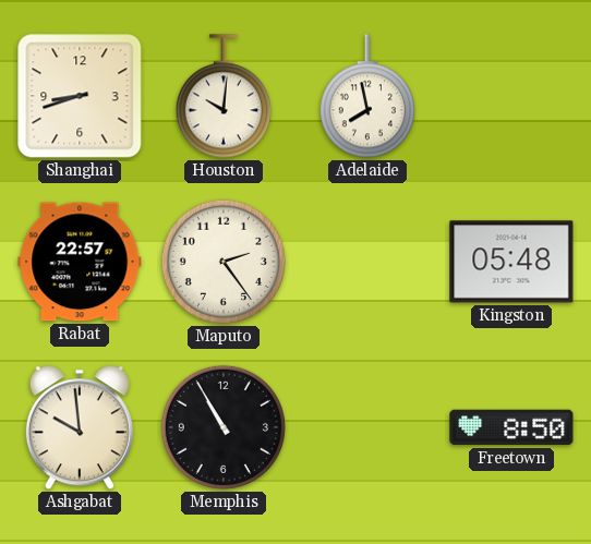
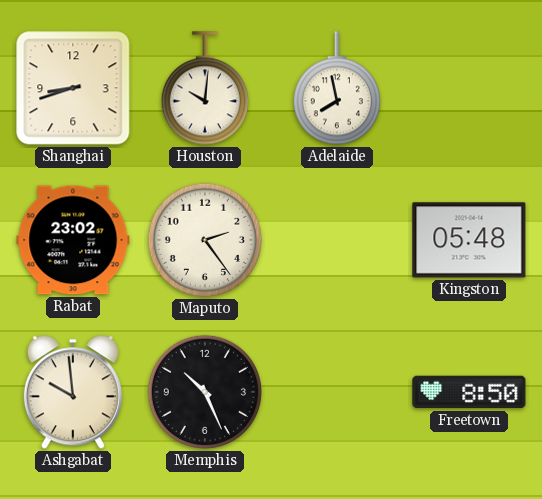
Rabat: 22:57 -> 23:02
Memphis: 10:55 -> 10:26
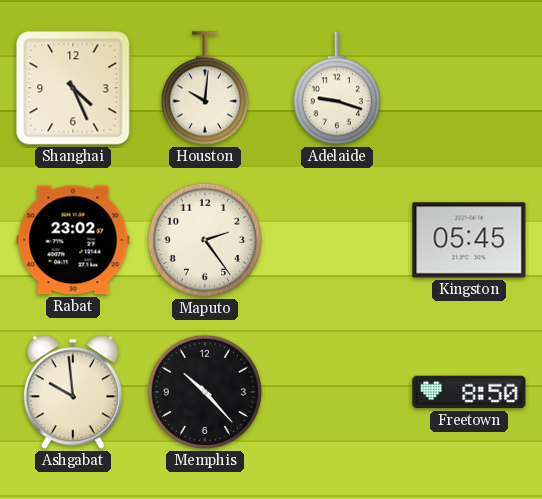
Shanghai: 8:42 -> 4:26
Adelaide: 7:58 -> 9:18
Kingston: 05:48 -> 05:45
Memphis: 10:26 -> 10:23
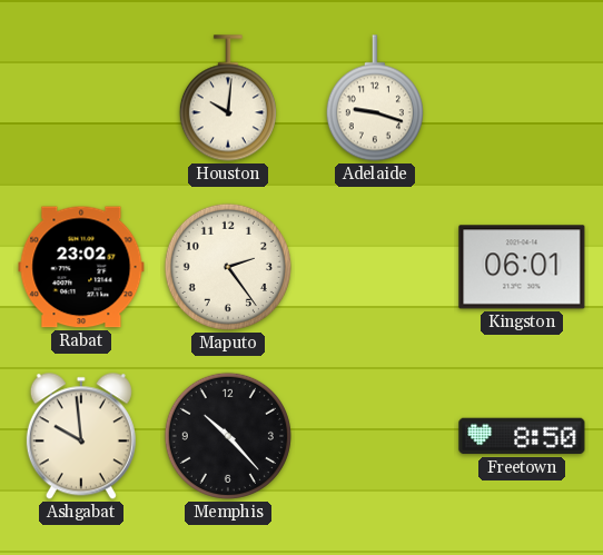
Shanghai: 4:26 -> none
Kingston: 05:45 -> 06:01
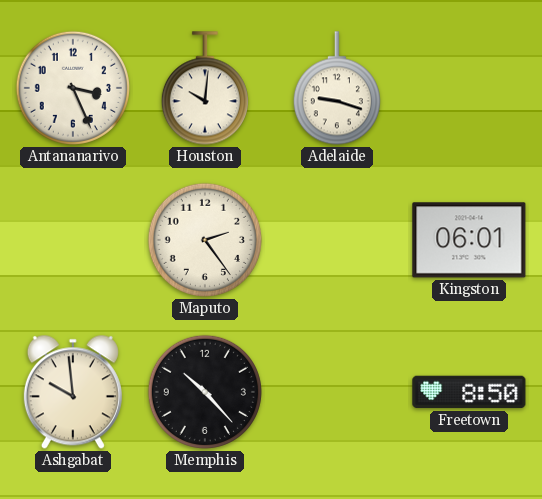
Antananarivo: none -> 3:26
Rabat: 23:02 -> none
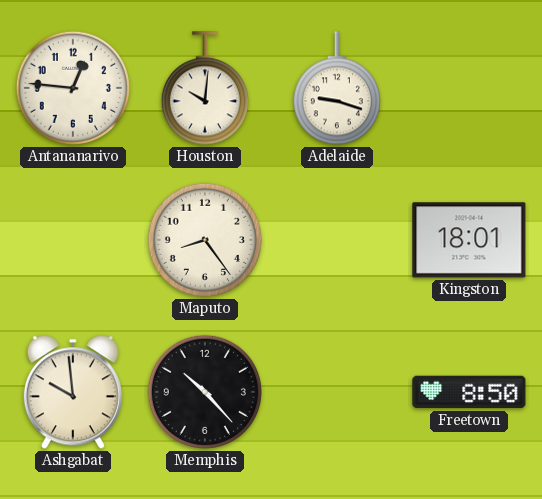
Antananarivo: 3:26 -> 12:46
Maputo: 2:24 -> 8:24
Kingston: 06:01 -> 18:01
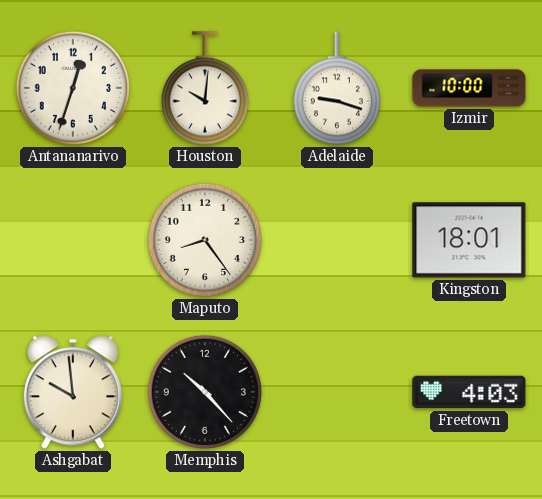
Antananarivo: 12:46 -> 12:33
Izmir: none -> 10:00
Freetown: 8:50 -> 4:03
